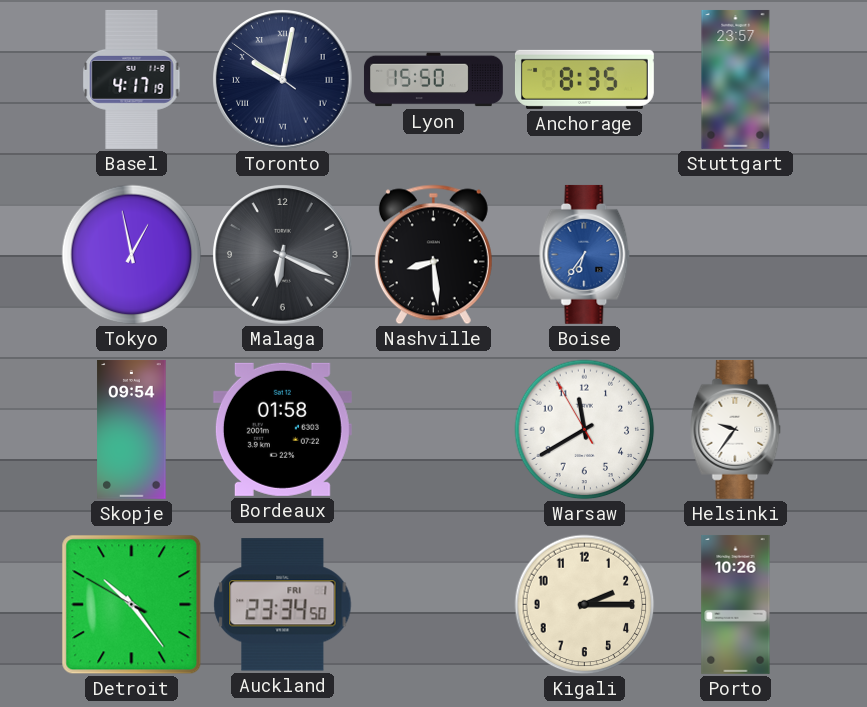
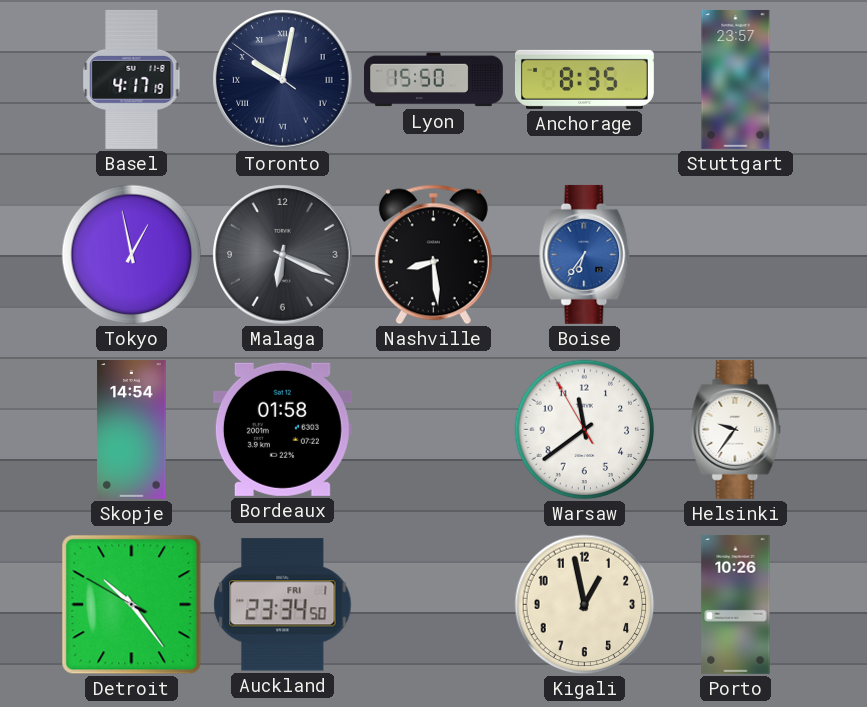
Skopje: 09:54 -> 14:54
Warsaw: 11:39 -> 11:38
Kigali: 2:15 -> 12:58
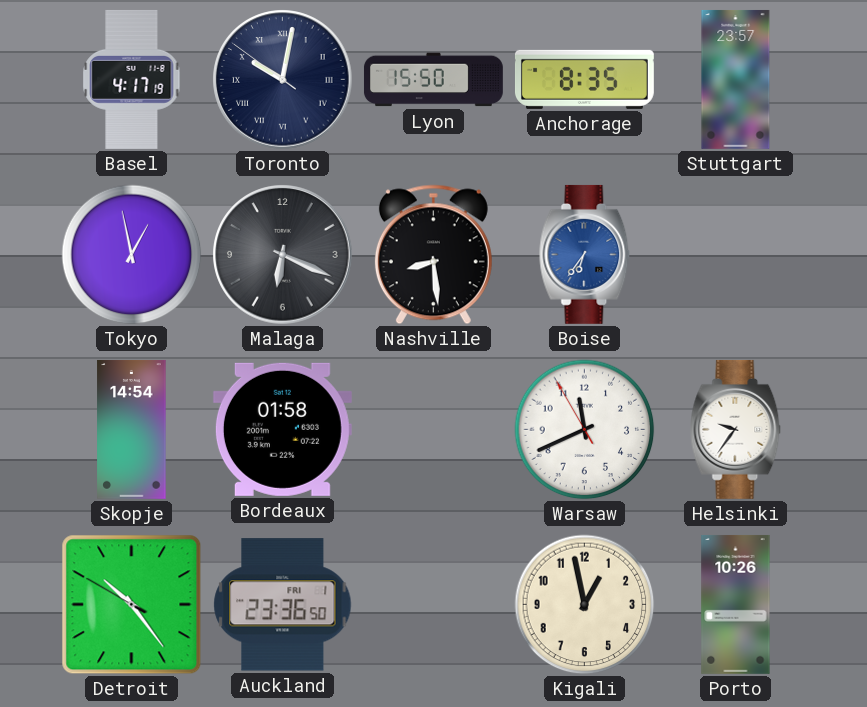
Warsaw: 11:38 -> 11:40
Auckland: 23:34 -> 23:36
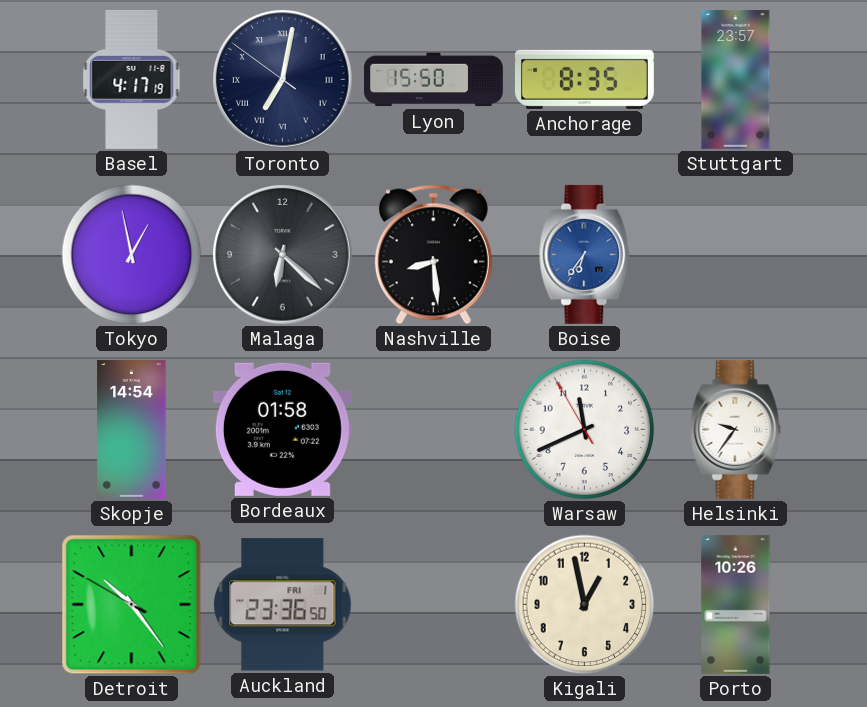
Toronto: 10:01 -> 7:01
Malaga: 6:19 -> 6:22
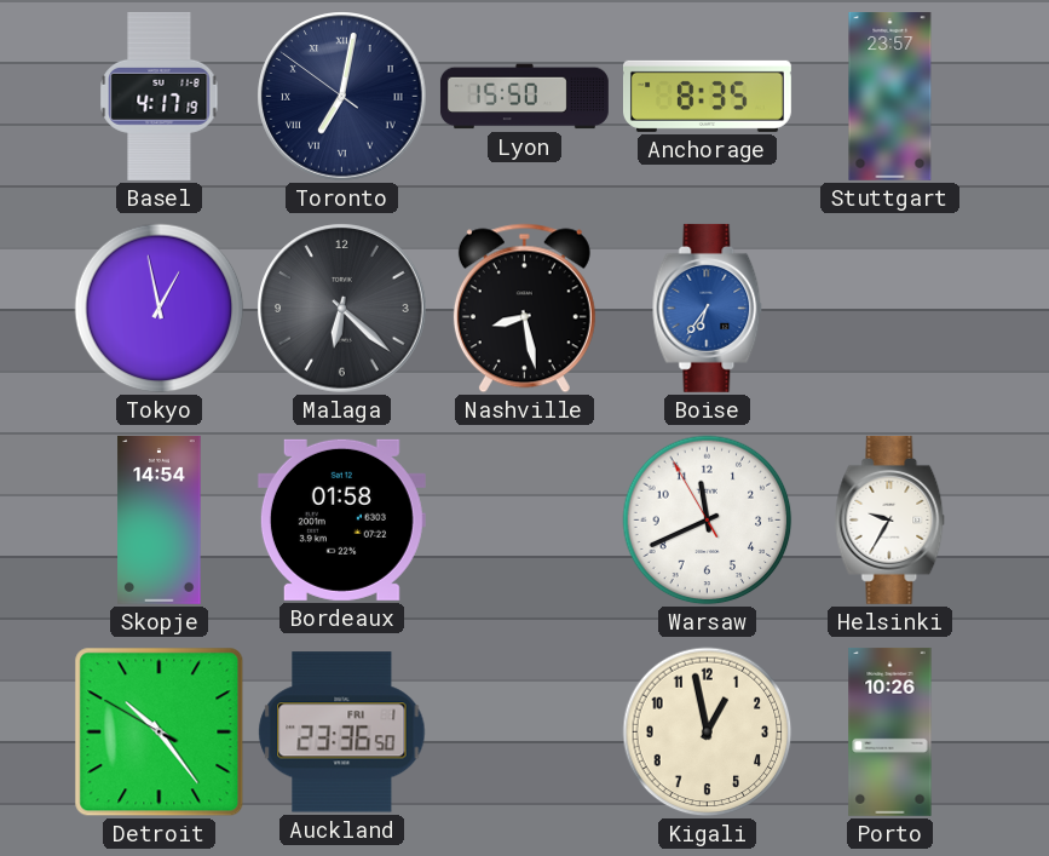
Nashville: 8:29 -> 8:28
Helsinki: 9:36 -> 9:35
